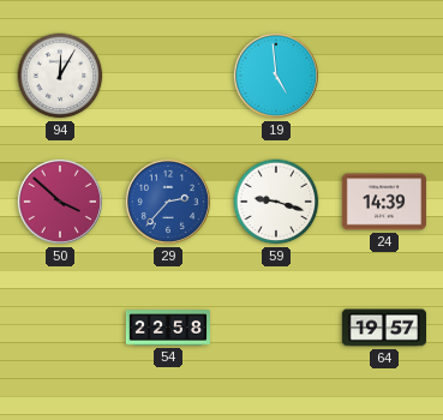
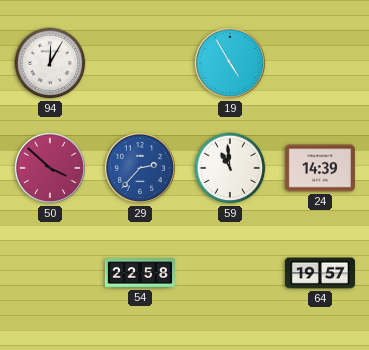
19: 4:59 -> 4:55
59: 9:18 -> 10:59
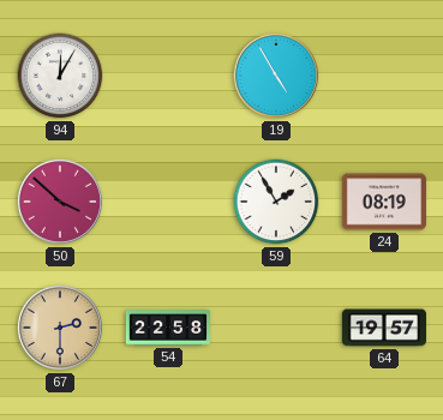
29: 2:37 -> none
59: 10:59 -> 1:55
24: 14:39 -> 08:19
67: none -> 2:30
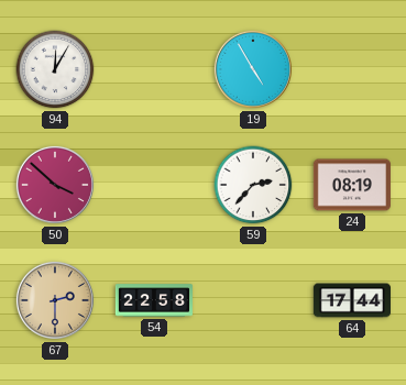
59: 1:55 -> 2:37
64: 19:57 -> 17:44
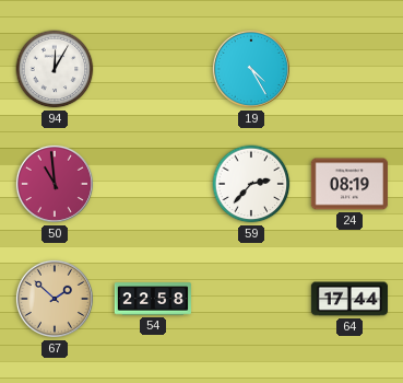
19: 4:55 -> 4:25
50: 3:52 -> 10:59
67: 2:30 -> 1:52
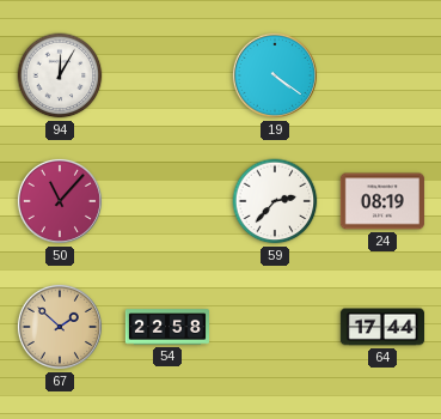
19: 4:25 -> 4:21
50: 10:59 -> 11:07
